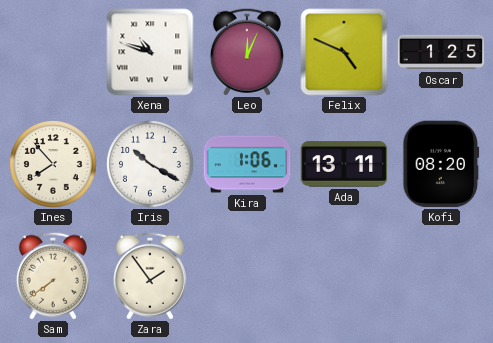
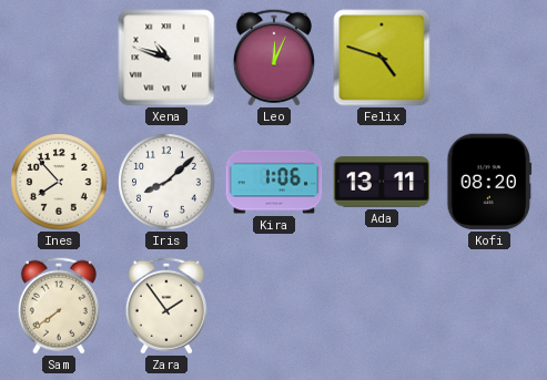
Felix: 4:49 -> 4:48
Oscar: 1:25 -> none
Iris: 10:20 -> 8:08
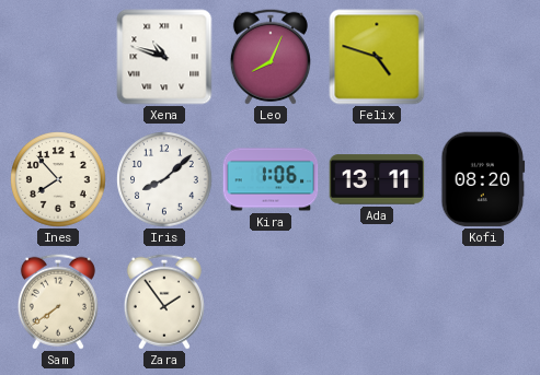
Leo: 12:04 -> 8:04
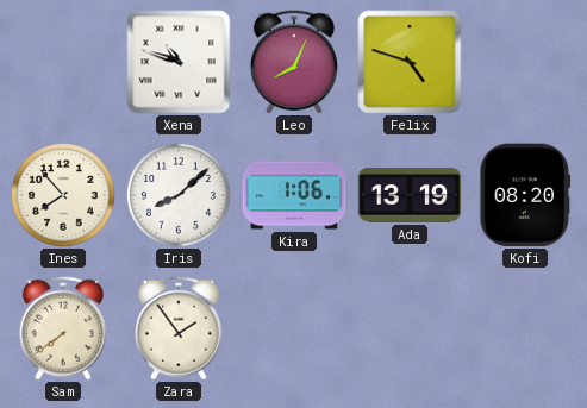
Ada: 13:11 -> 13:19
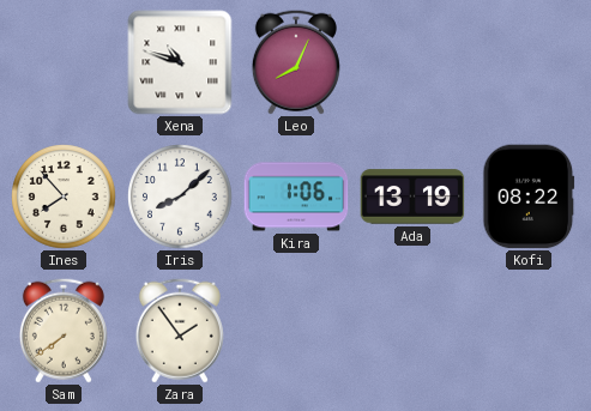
Felix: 4:48 -> none
Kofi: 08:20 -> 08:22
